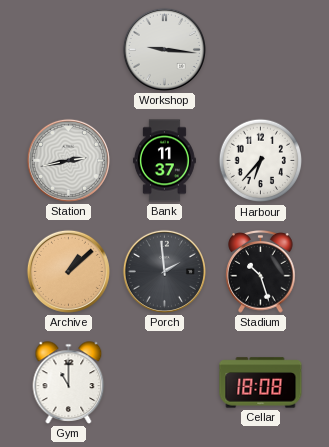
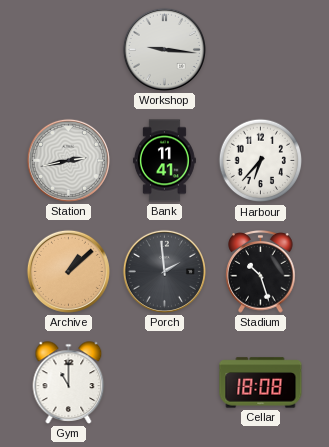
Bank: 11:37 -> 11:41
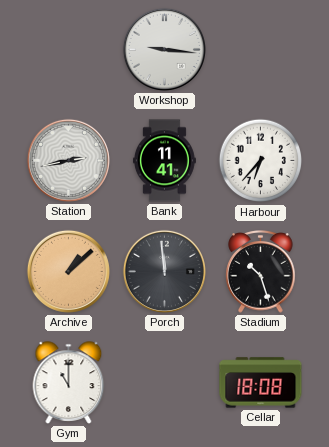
Porch: 1:59 -> 11:59
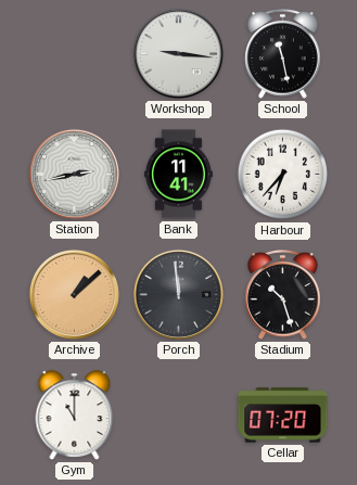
School: none -> 11:28
Cellar: 18:08 -> 07:20
